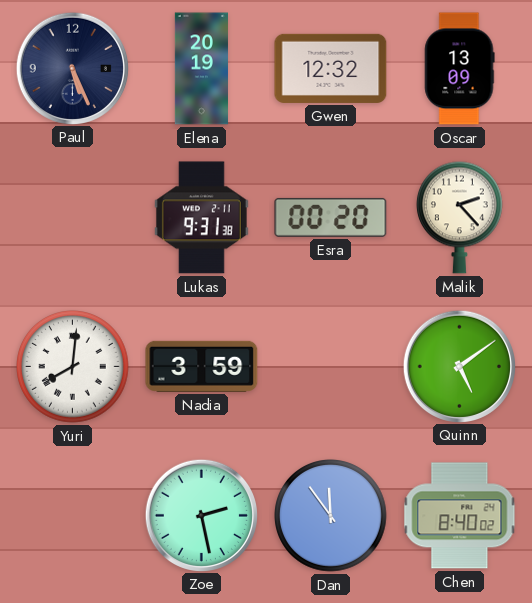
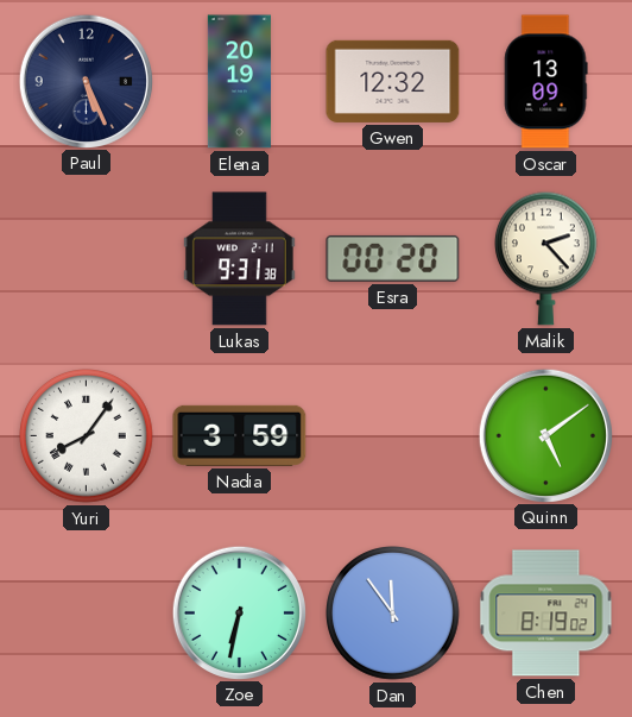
Yuri: 8:01 -> 8:06
Zoe: 2:28 -> 6:32
Chen: 8:40 -> 8:19
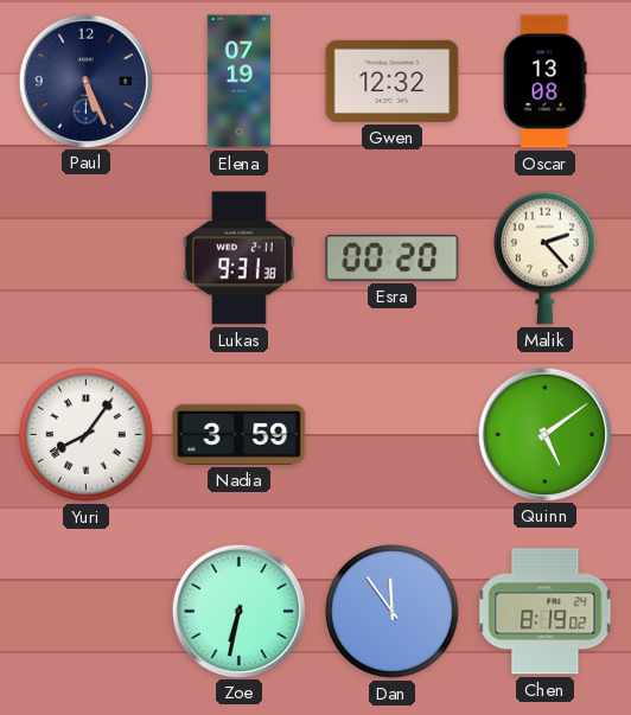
Elena: 20:19 -> 07:19
Oscar: 13:09 -> 13:08
